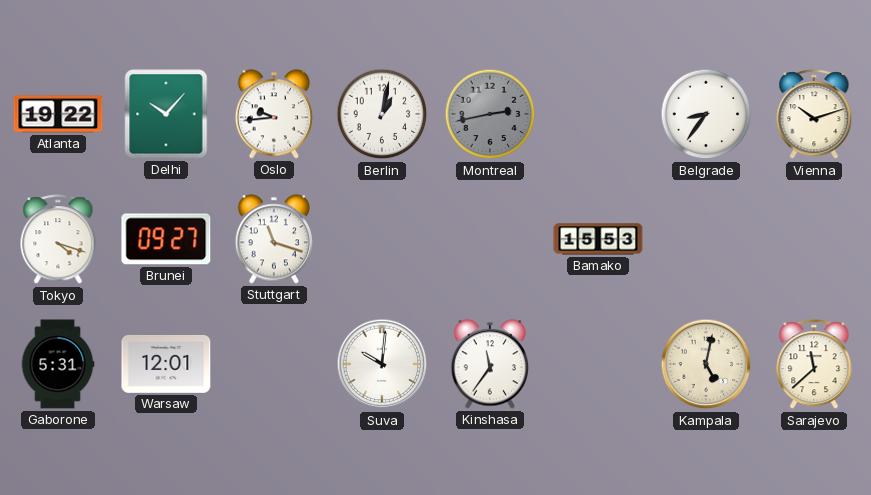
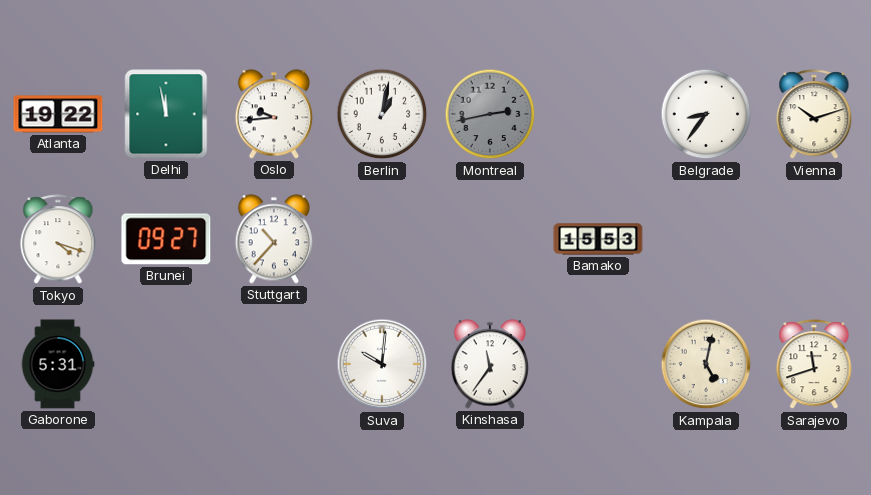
Delhi: 10:07 -> 11:58
Stuttgart: 11:18 -> 10:37
Warsaw: 12:01 -> none
Sarajevo: 11:38 -> 11:42
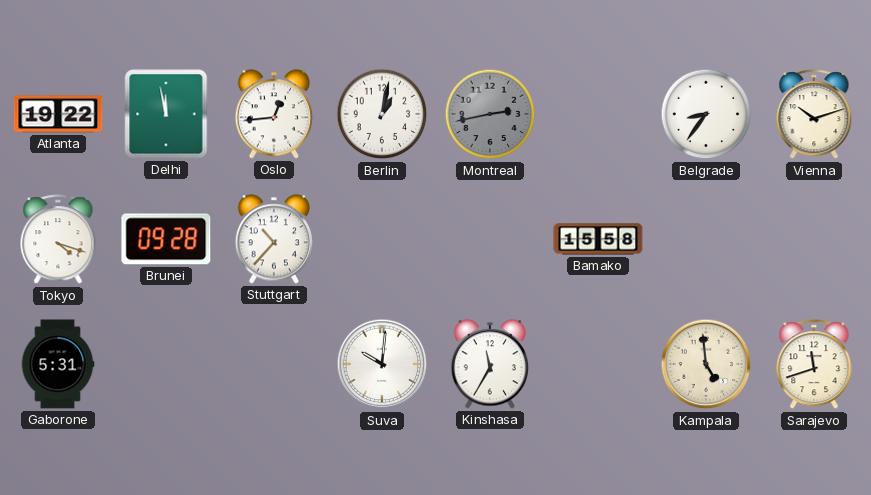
Oslo: 9:44 -> 12:44
Brunei: 09:27 -> 09:28
Bamako: 15:53 -> 15:58
Kinshasa: 11:36 -> 11:35
Kampala: 5:02 -> 4:59
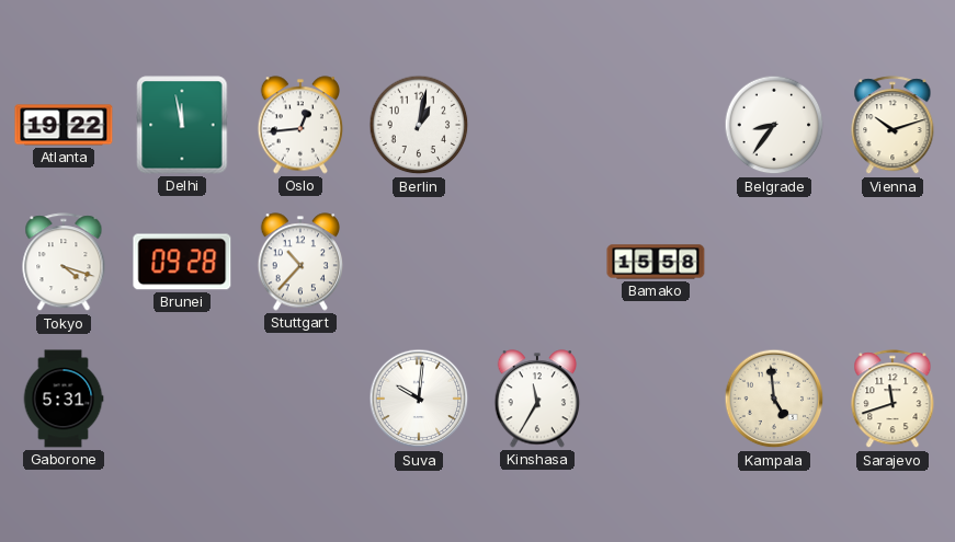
Montreal: 2:43 -> none
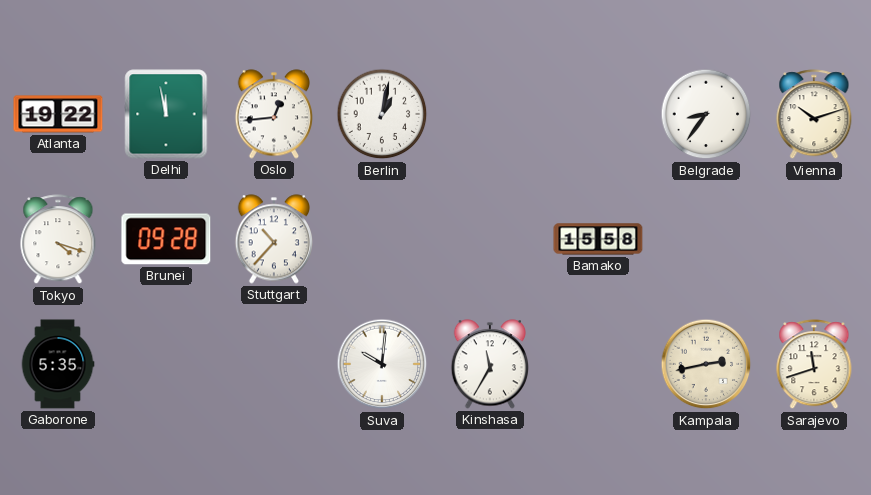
Gaborone: 5:31 -> 5:35
Kampala: 4:59 -> 2:43
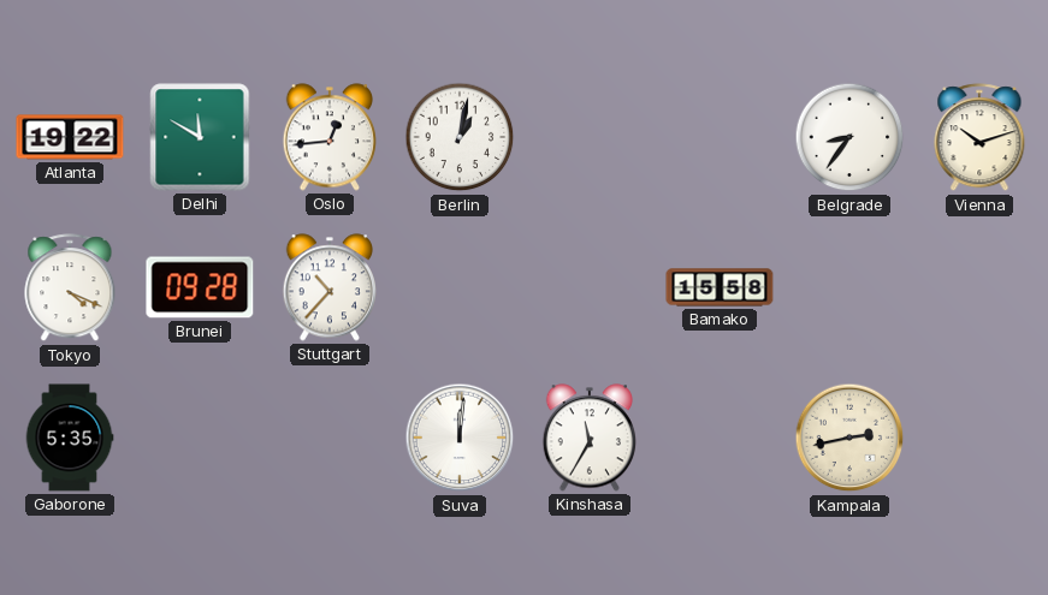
Delhi: 11:58 -> 11:50
Tokyo: 4:18 -> 4:19
Suva: 10:01 -> 12:01
Sarajevo: 11:42 -> none
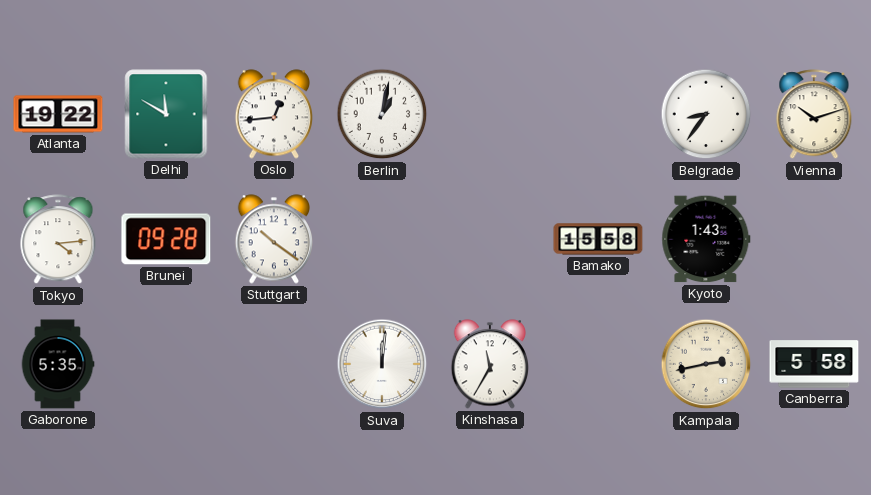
Tokyo: 4:19 -> 4:14
Stuttgart: 10:37 -> 10:21
Kyoto: none -> 1:43
Canberra: none -> 5:58
